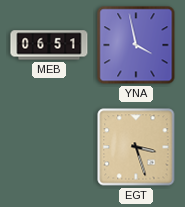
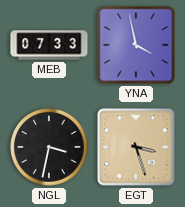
MEB: 06:51 -> 07:33
NGL: none -> 3:32
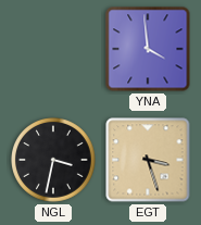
MEB: 07:33 -> none
YNA: 3:58 -> 3:59
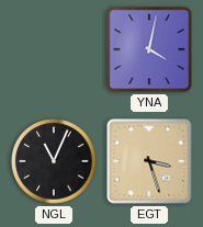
YNA: 3:59 -> 4:02
NGL: 3:32 -> 11:04
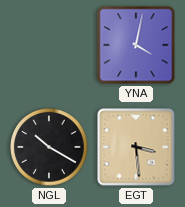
NGL: 11:04 -> 10:20
EGT: 3:27 -> 3:29
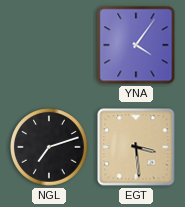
YNA: 4:02 -> 4:06
NGL: 10:20 -> 7:12
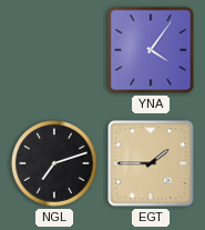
EGT: 3:29 -> 1:45
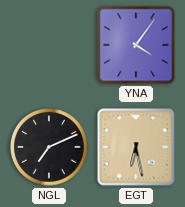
NGL: 7:12 -> 7:11
EGT: 1:45 -> 6:28
